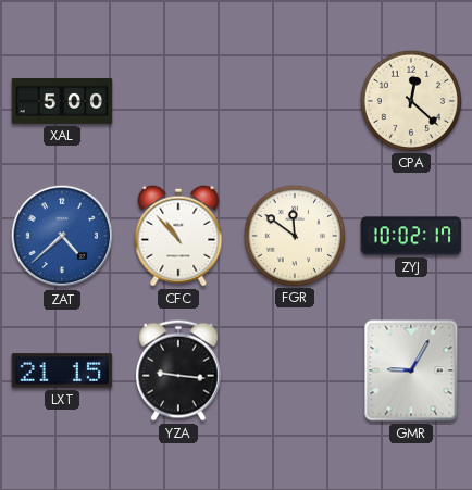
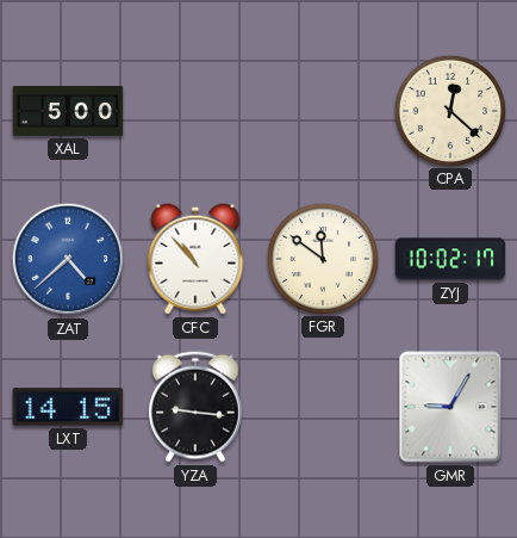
LXT: 21:15 -> 14:15
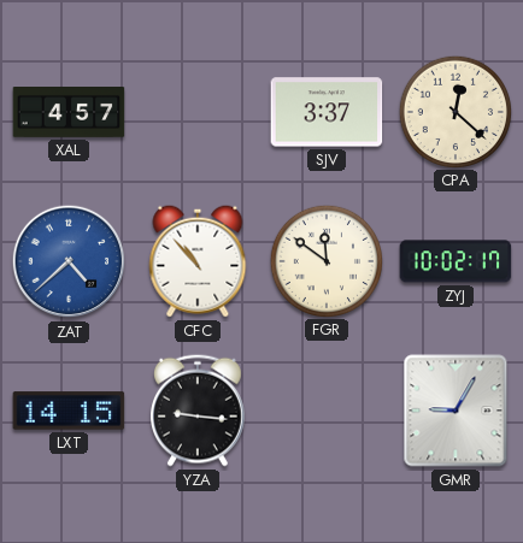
XAL: 5:00 -> 4:57
SJV: none -> 3:37
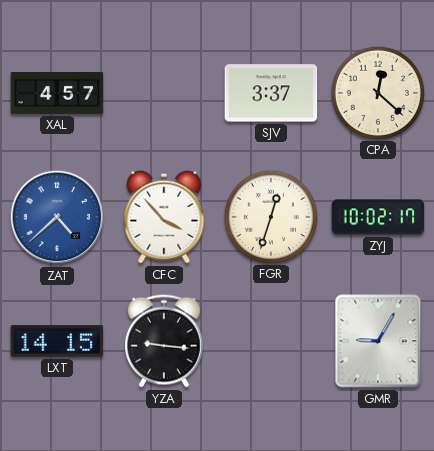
CFC: 10:53 -> 3:53
FGR: 11:51 -> 12:33
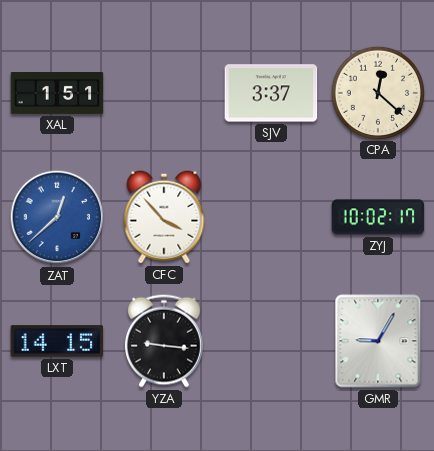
XAL: 4:57 -> 1:51
ZAT: 4:38 -> 12:38
FGR: 12:33 -> none
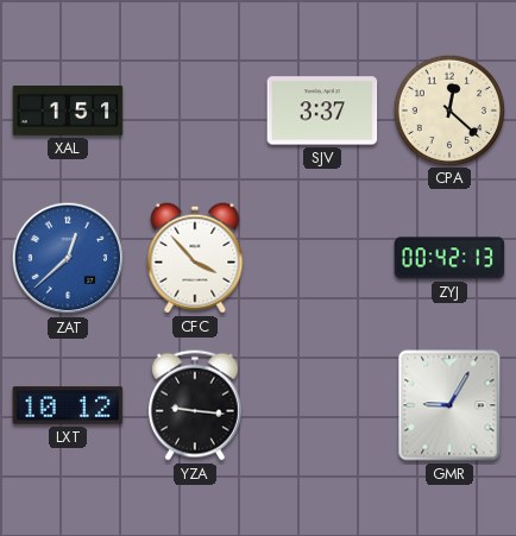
ZYJ: 10:02 -> 00:42
LXT: 14:15 -> 10:12
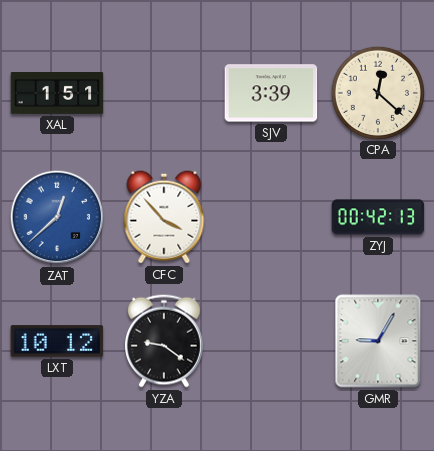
SJV: 3:37 -> 3:39
YZA: 9:16 -> 9:21
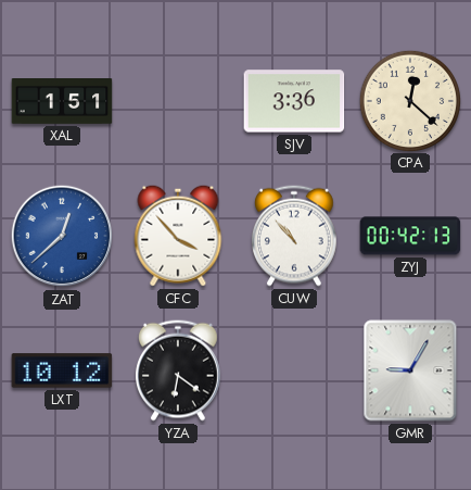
SJV: 3:39 -> 3:36
CUW: none -> 10:53
YZA: 9:21 -> 6:21
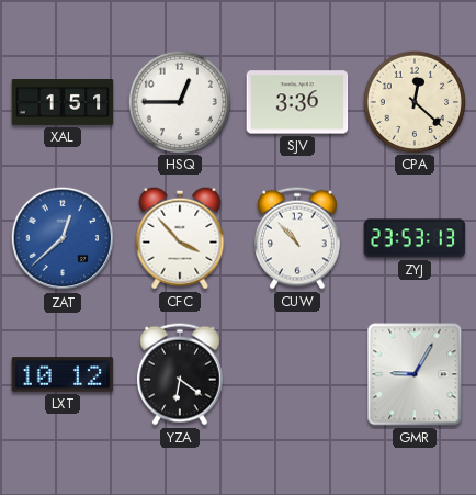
HSQ: none -> 12:45
ZYJ: 00:42 -> 23:53
